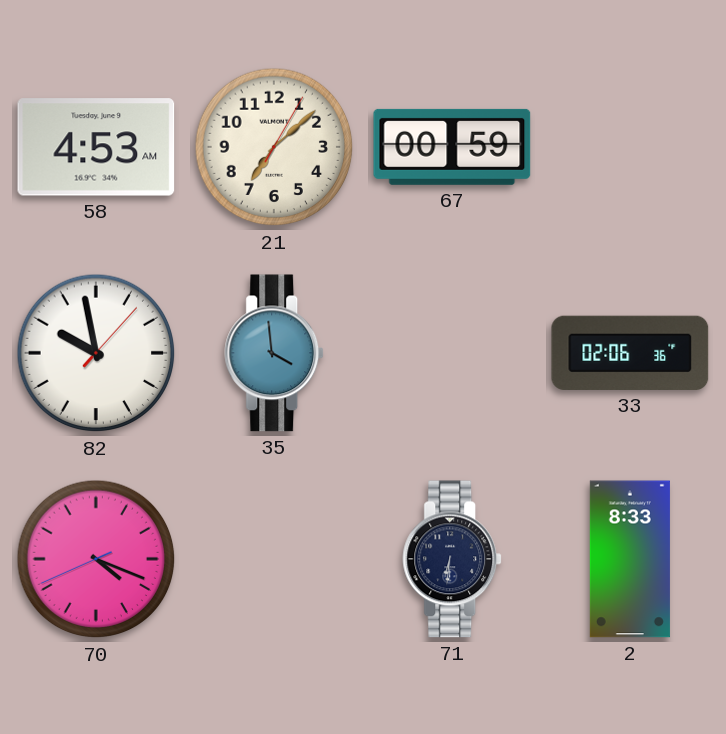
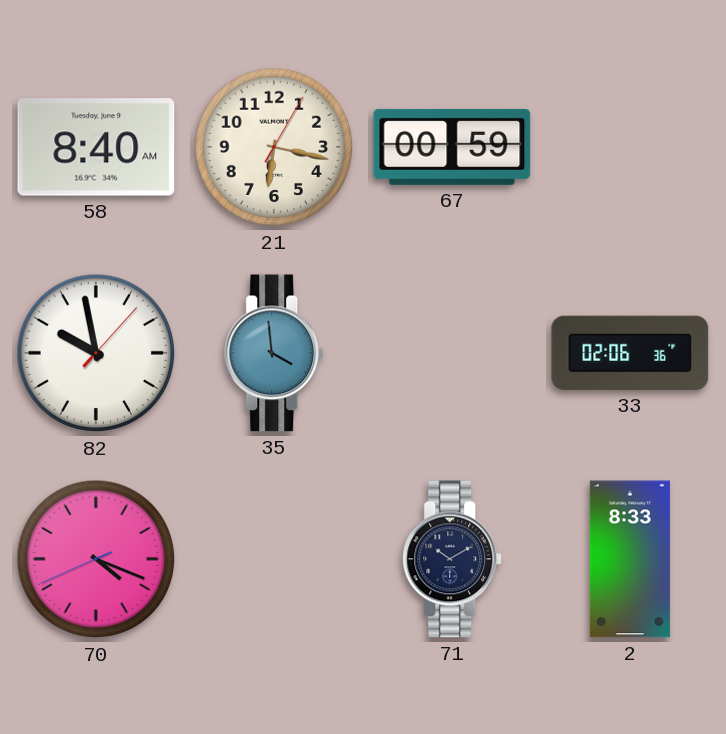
58: 4:53 -> 8:40
21: 7:08 -> 6:17
71: 6:31 -> 10:10
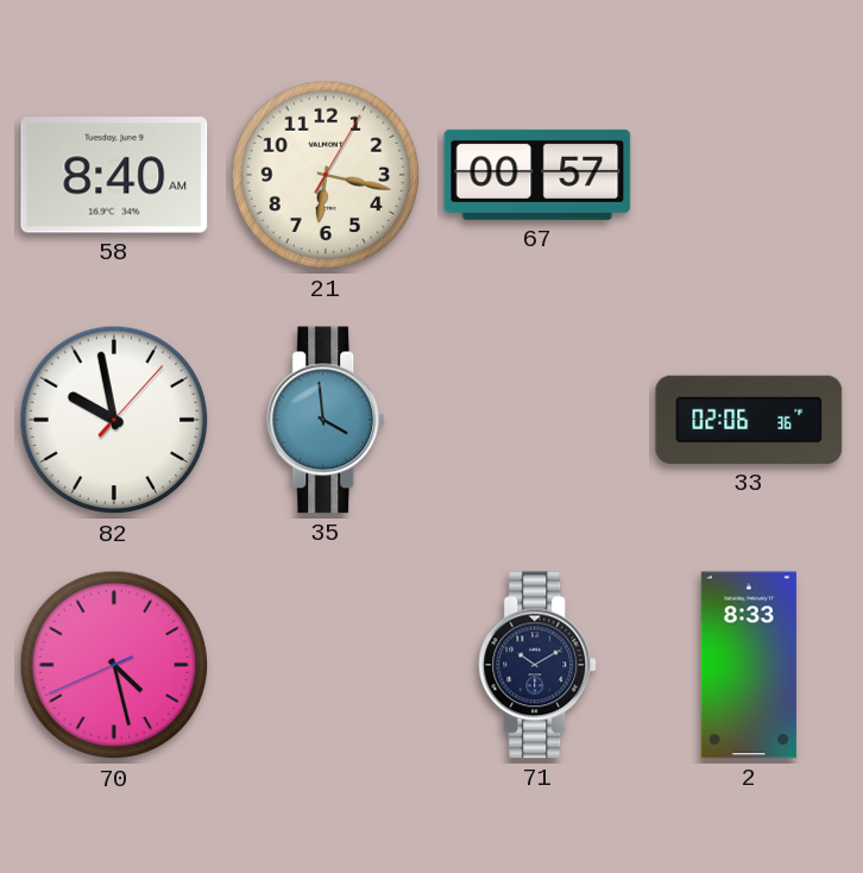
67: 00:59 -> 00:57
70: 4:18 -> 4:27
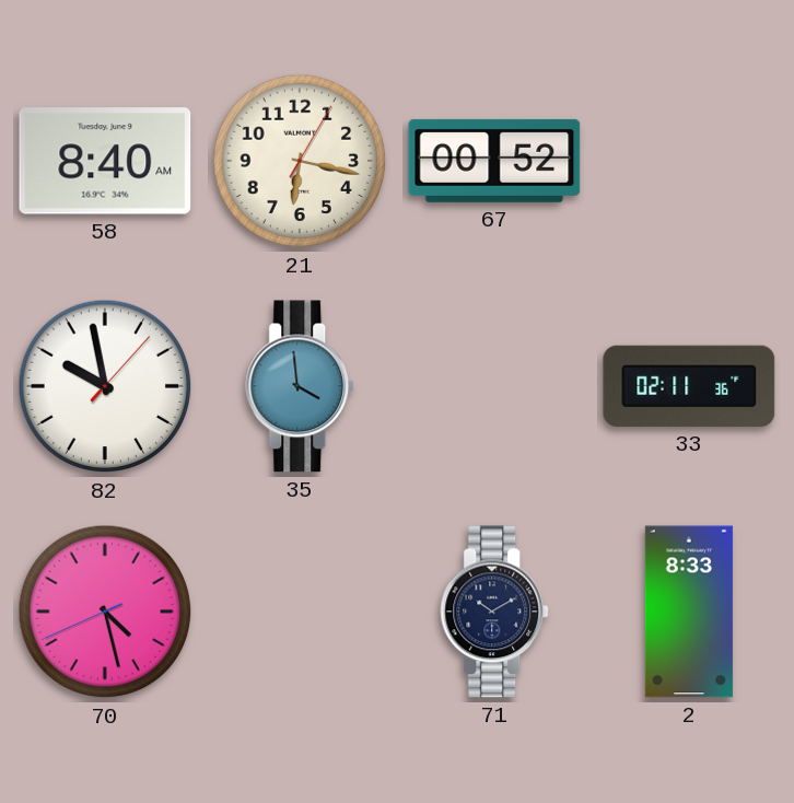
67: 00:57 -> 00:52
33: 02:06 -> 02:11
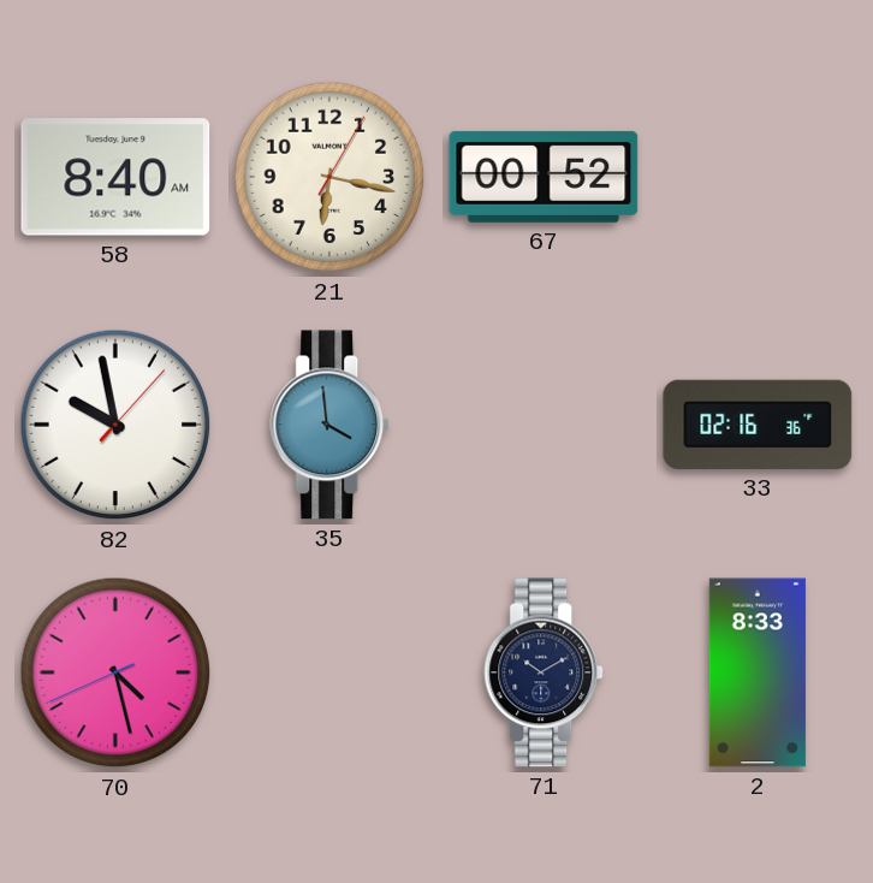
33: 02:11 -> 02:16
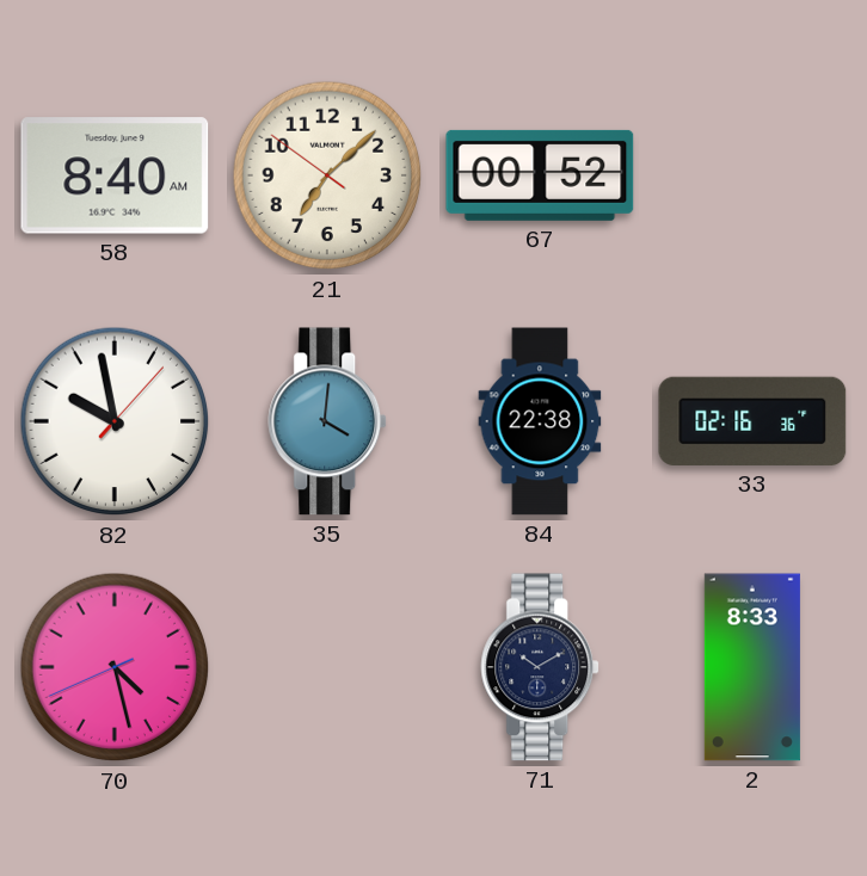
21: 6:17 -> 7:07
35: 3:59 -> 4:01
84: none -> 22:38
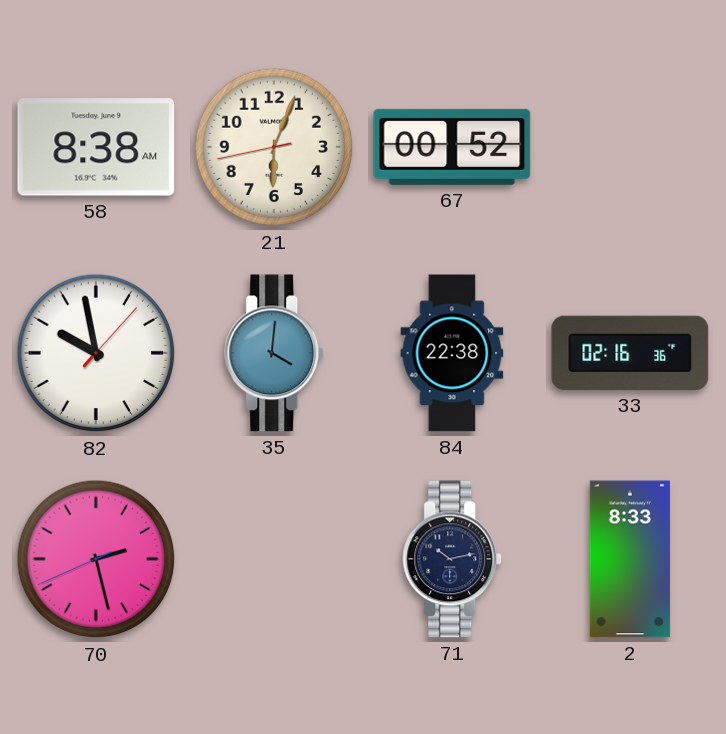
58: 8:40 -> 8:38
21: 7:07 -> 6:03
70: 4:27 -> 2:27
71: 10:10 -> 10:13
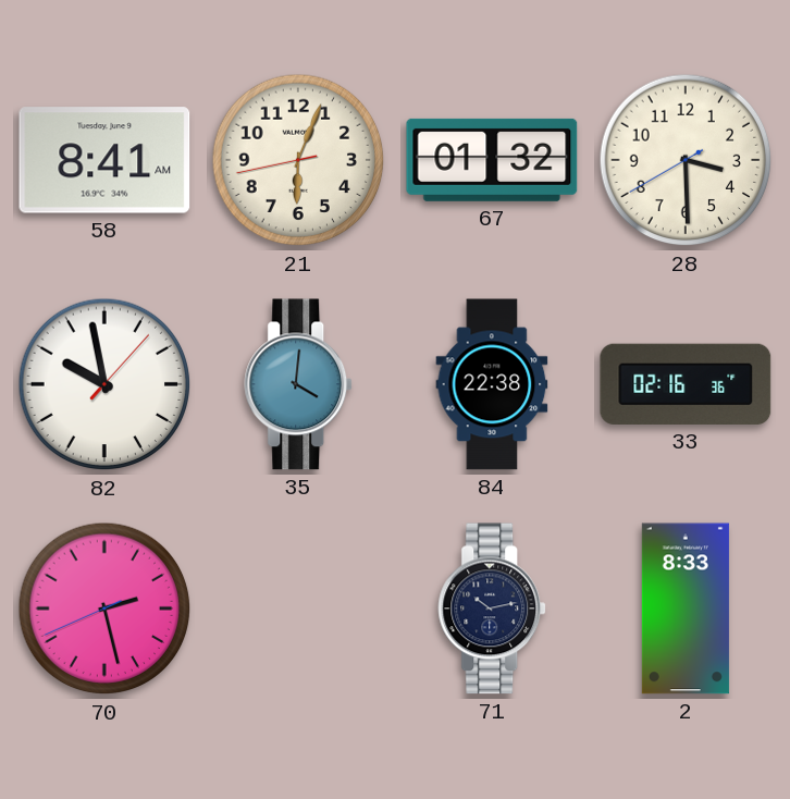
58: 8:38 -> 8:41
67: 00:52 -> 01:32
28: none -> 3:29
